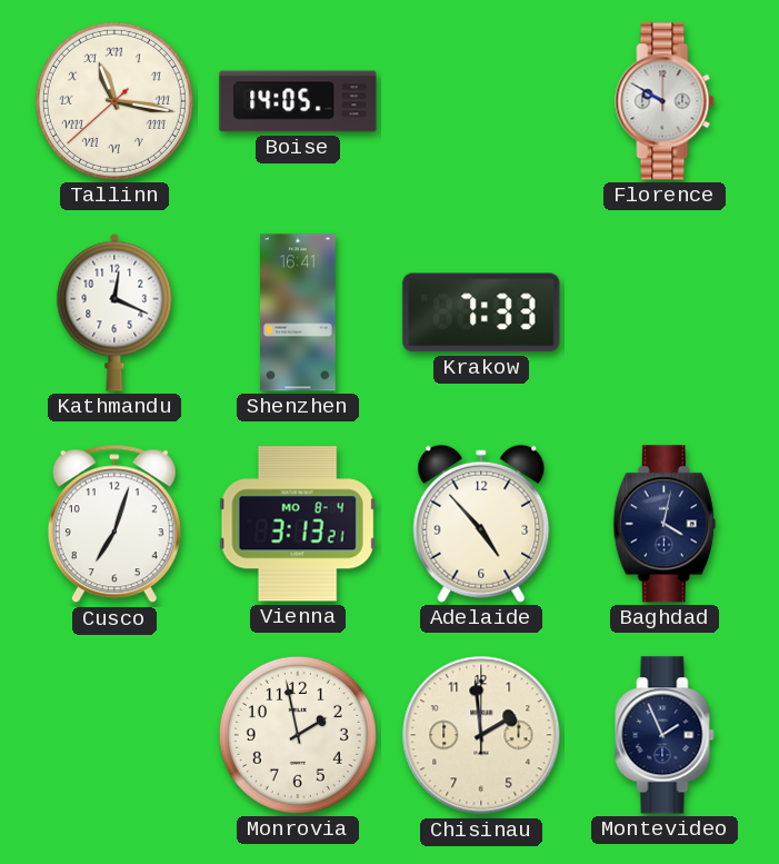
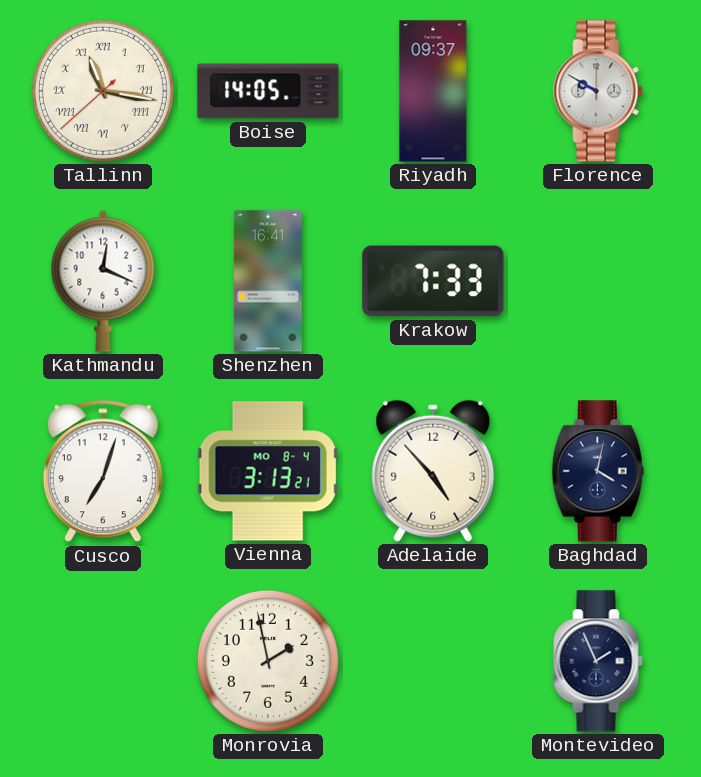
Riyadh: none -> 09:37
Chisinau: 1:59 -> none
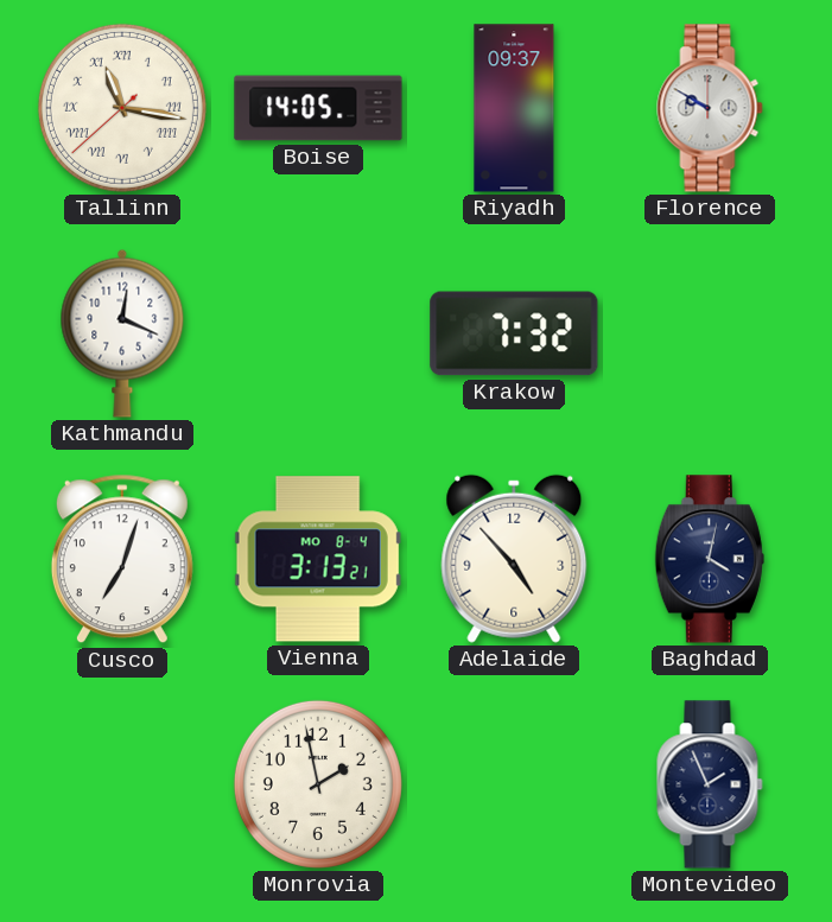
Shenzhen: 16:41 -> none
Krakow: 7:33 -> 7:32
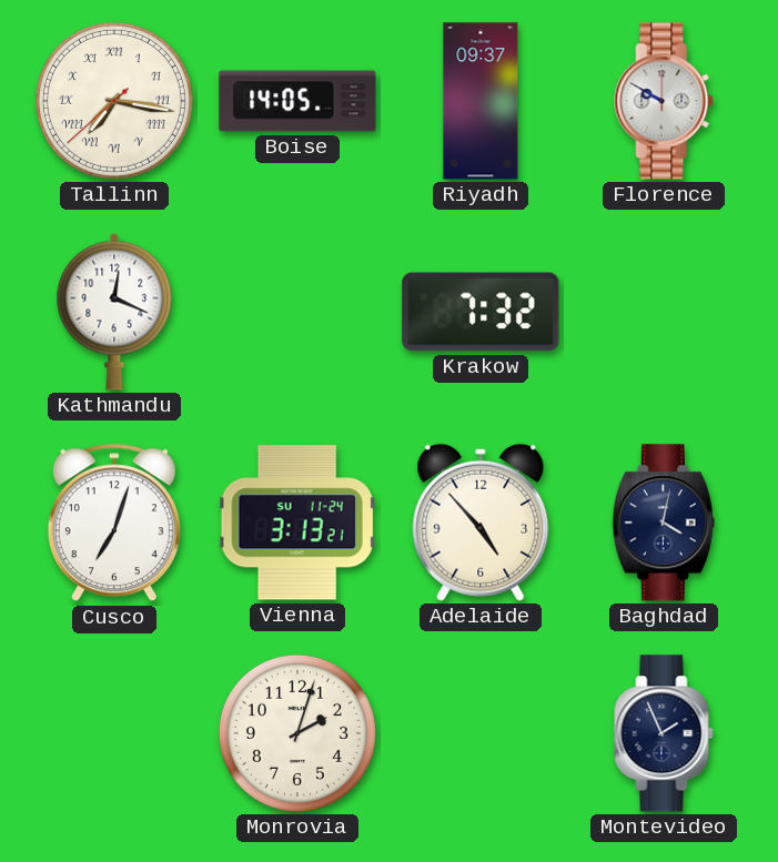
Tallinn: 11:16 -> 7:16
Vienna date: MO 8-4 -> SU 11-24
Monrovia: 1:58 -> 2:03
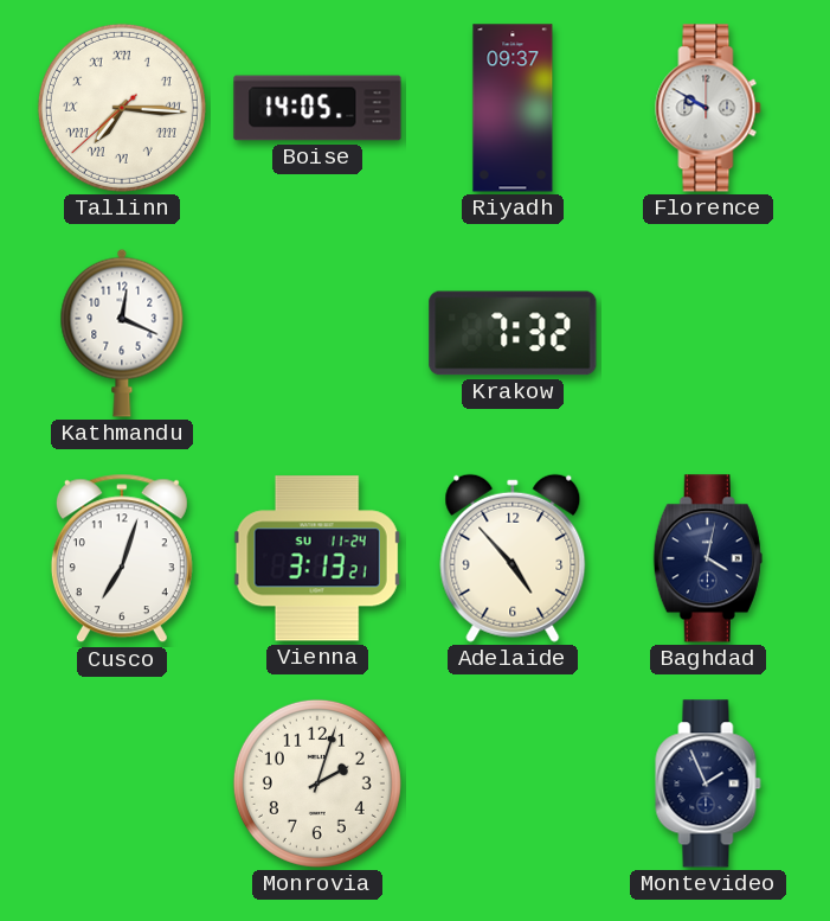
Tallinn: 7:16 -> 7:15
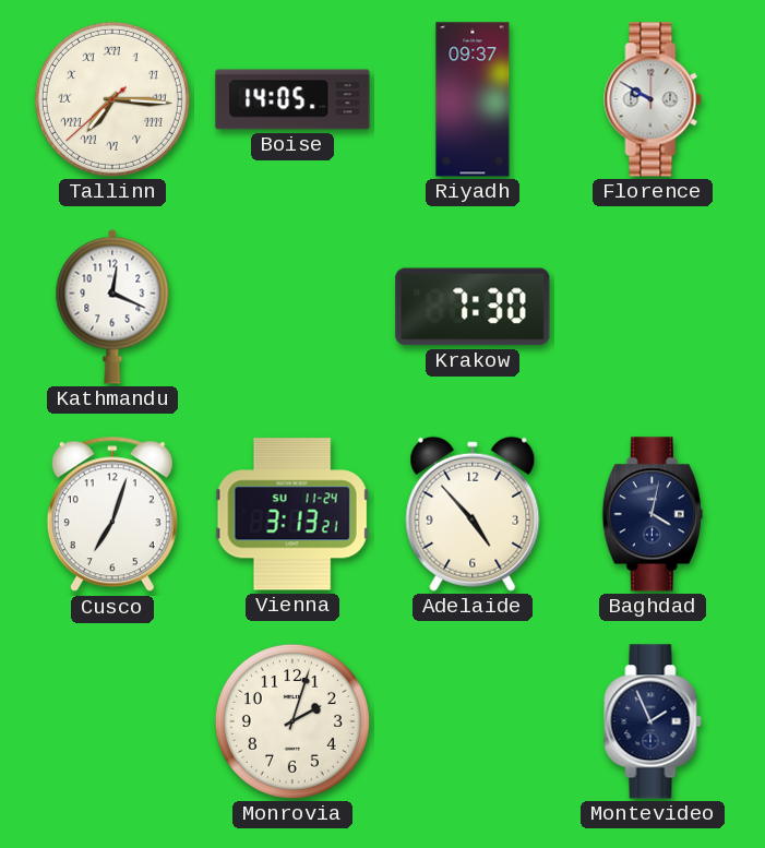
Krakow: 7:32 -> 7:30
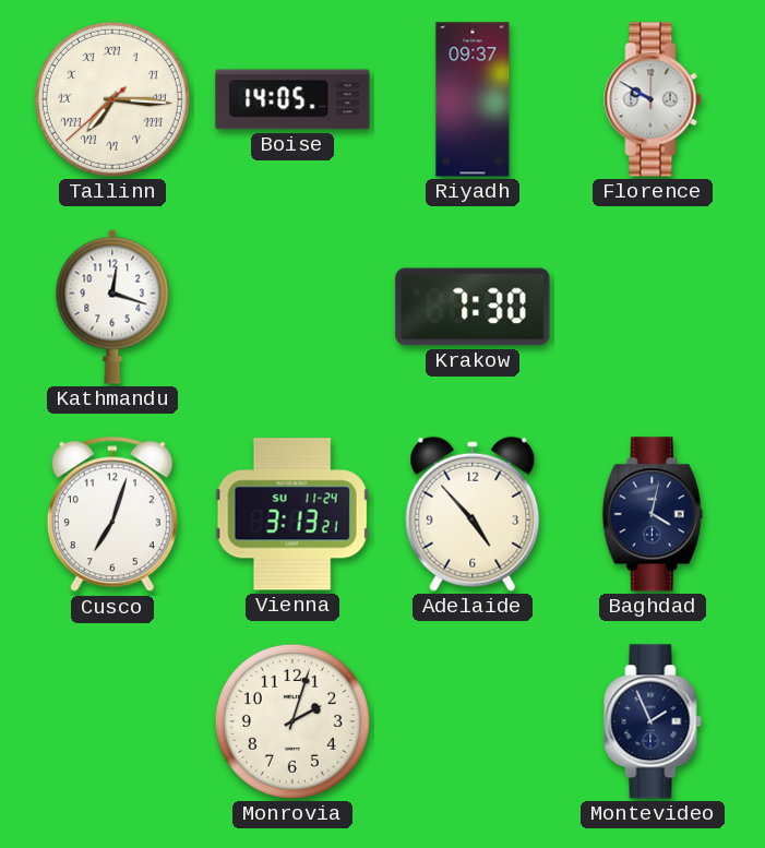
Kathmandu: 12:19 -> 12:18
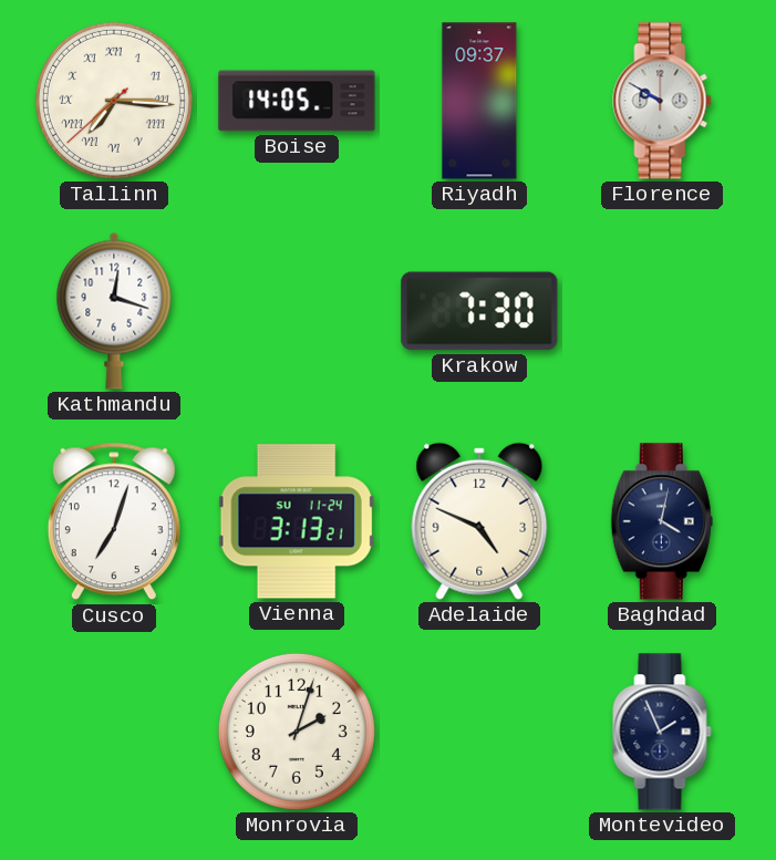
Adelaide: 4:53 -> 4:49
